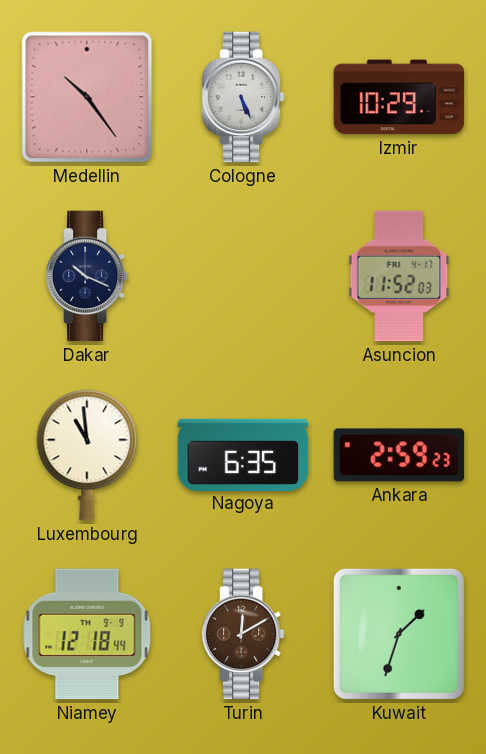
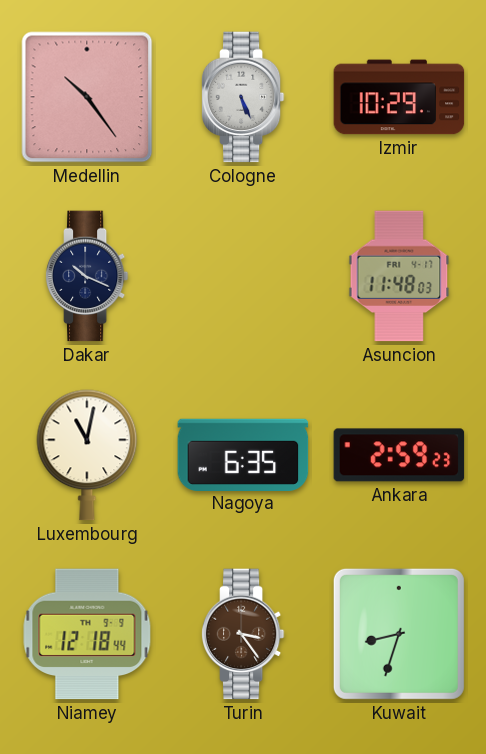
Asuncion: 11:52 -> 11:48
Luxembourg: 10:59 -> 11:02
Turin: 12:10 -> 3:24
Kuwait: 1:33 -> 8:33
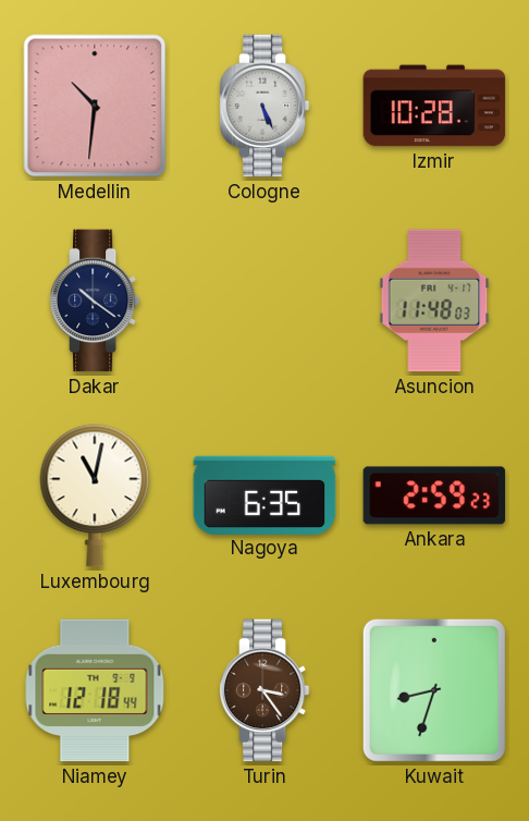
Medellin: 10:24 -> 10:31
Izmir: 10:29 -> 10:28
Dakar: 10:19 -> 10:21
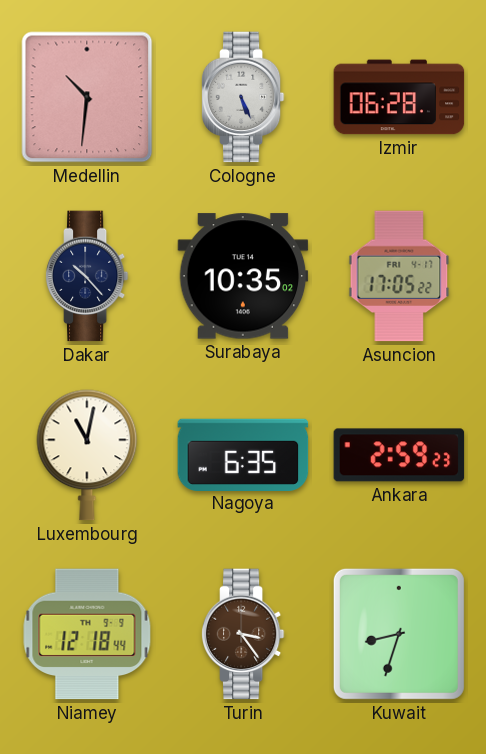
Izmir: 10:28 -> 06:28
Dakar: 10:21 -> 10:23
Surabaya: none -> 10:35
Asuncion: 11:48 -> 17:05
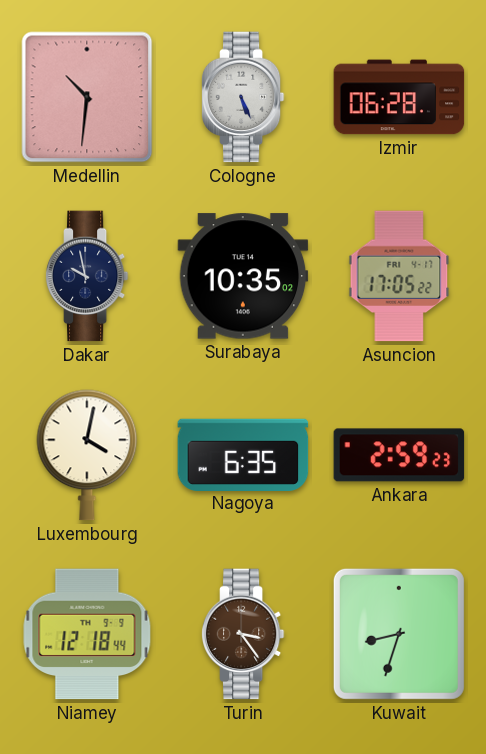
Dakar: 10:23 -> 9:58
Luxembourg: 11:02 -> 4:02
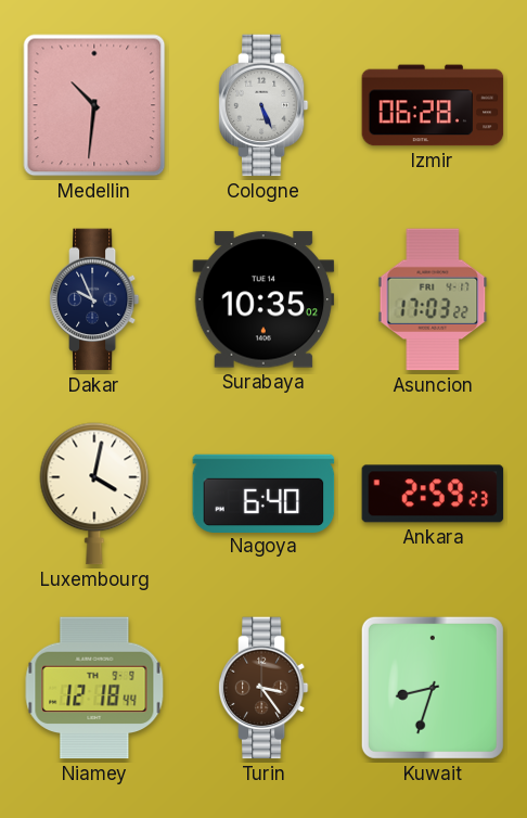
Dakar: 9:58 -> 9:56
Asuncion: 17:05 -> 17:03
Nagoya: 6:35 -> 6:40
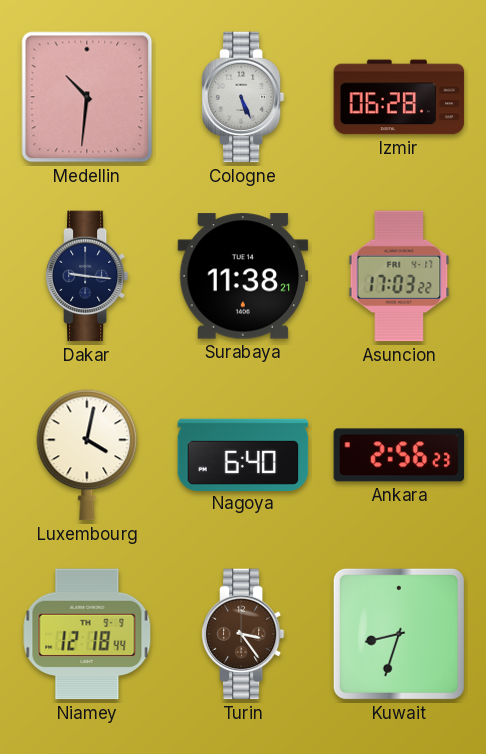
Dakar: 9:56 -> 9:16
Surabaya: 10:35 -> 11:38
Ankara: 2:59 -> 2:56
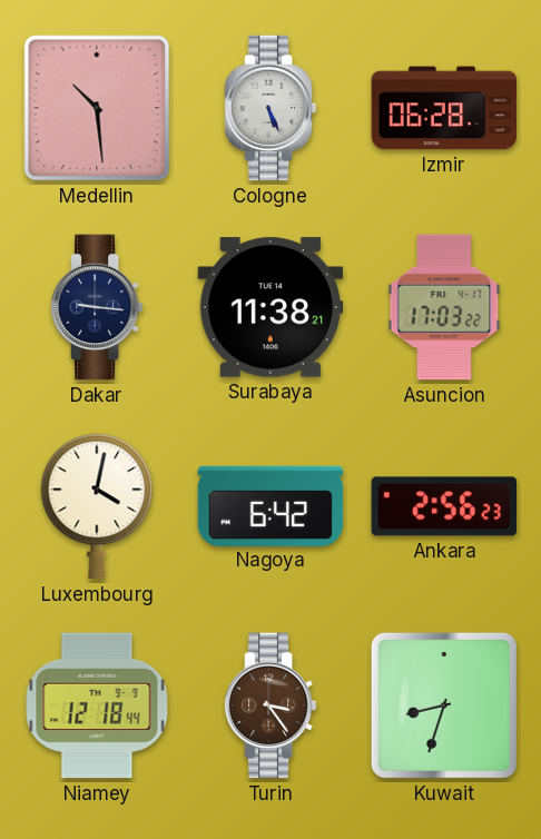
Medellin: 10:31 -> 10:29
Nagoya: 6:40 -> 6:42
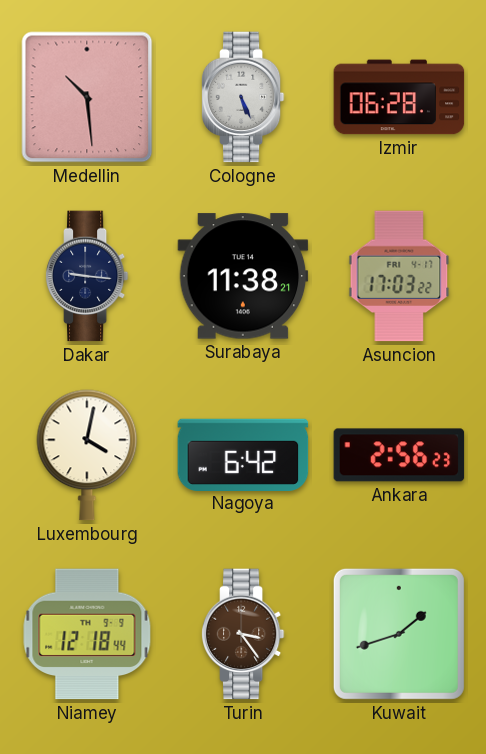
Kuwait: 8:33 -> 1:42
